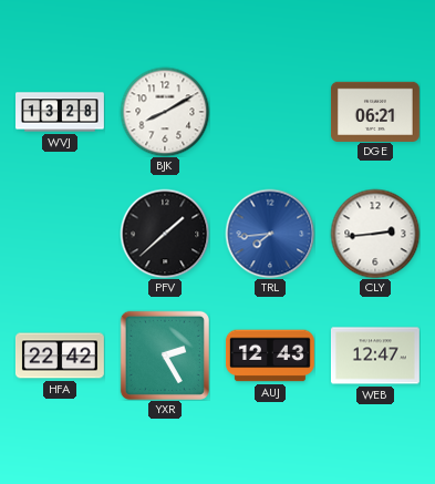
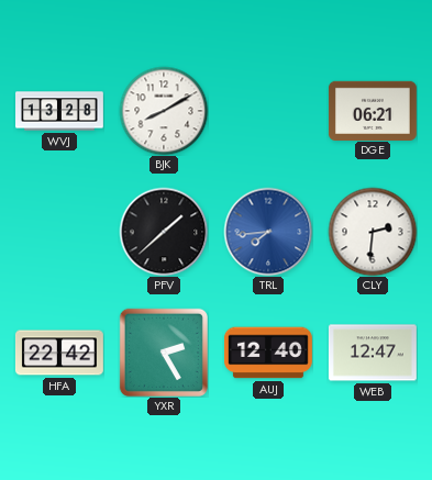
CLY: 2:44 -> 2:31
AUJ: 12:43 -> 12:40
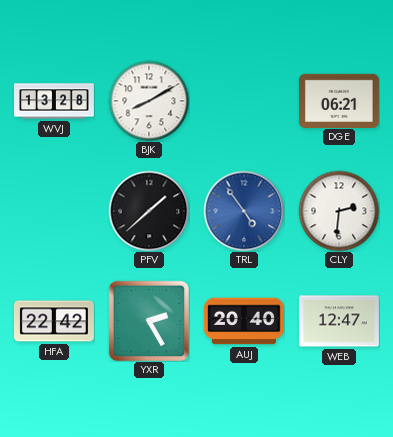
TRL: 7:44 -> 4:54
AUJ: 12:40 -> 20:40
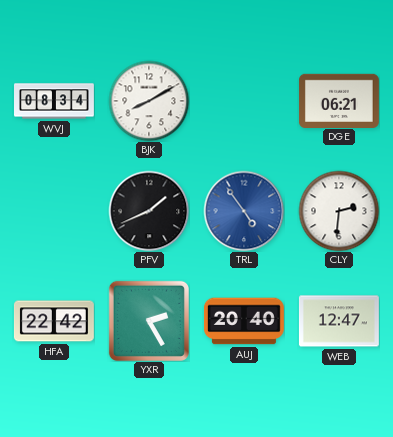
WVJ: 13:28 -> 08:34
PFV: 1:38 -> 1:41
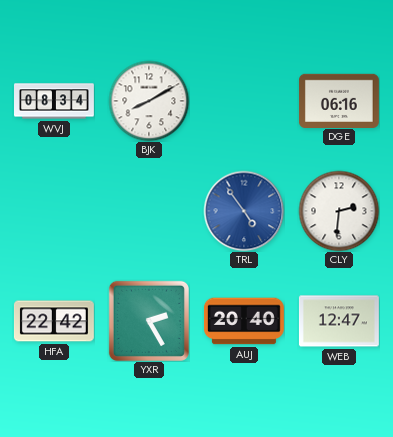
DGE: 06:21 -> 06:16
PFV: 1:41 -> none
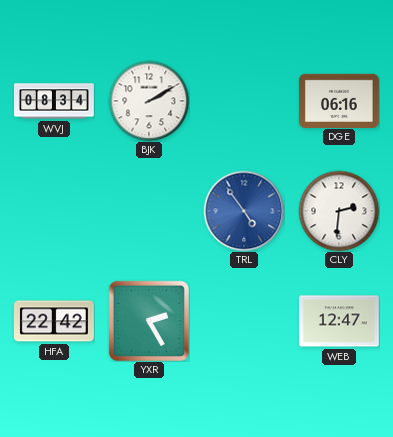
BJK: 8:10 -> 2:10
AUJ: 20:40 -> none
